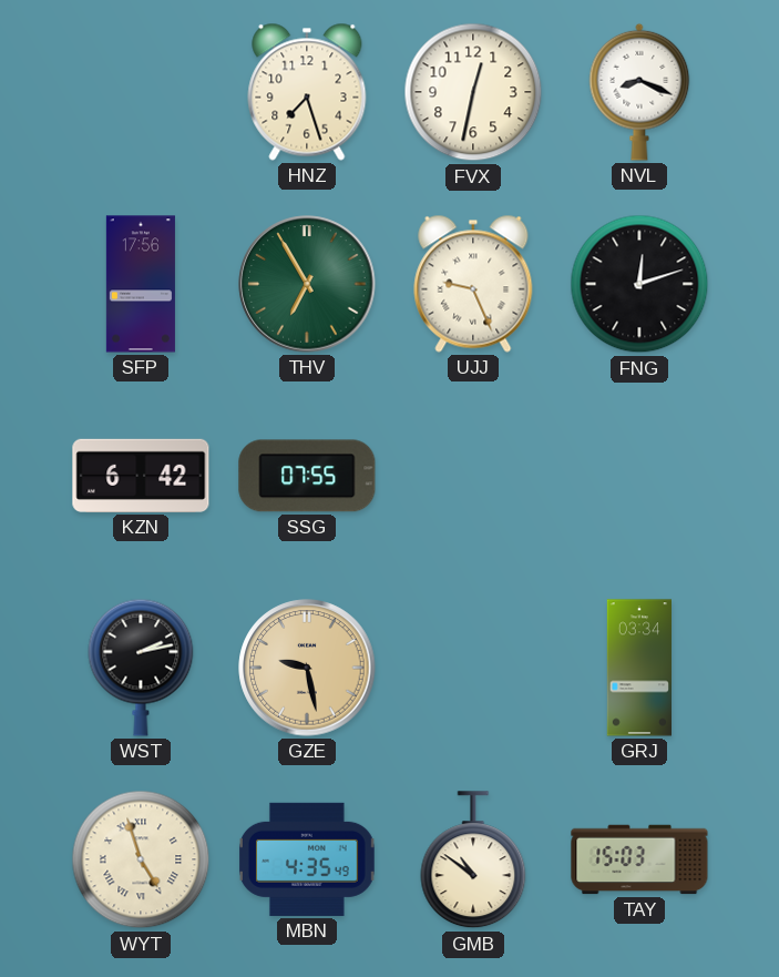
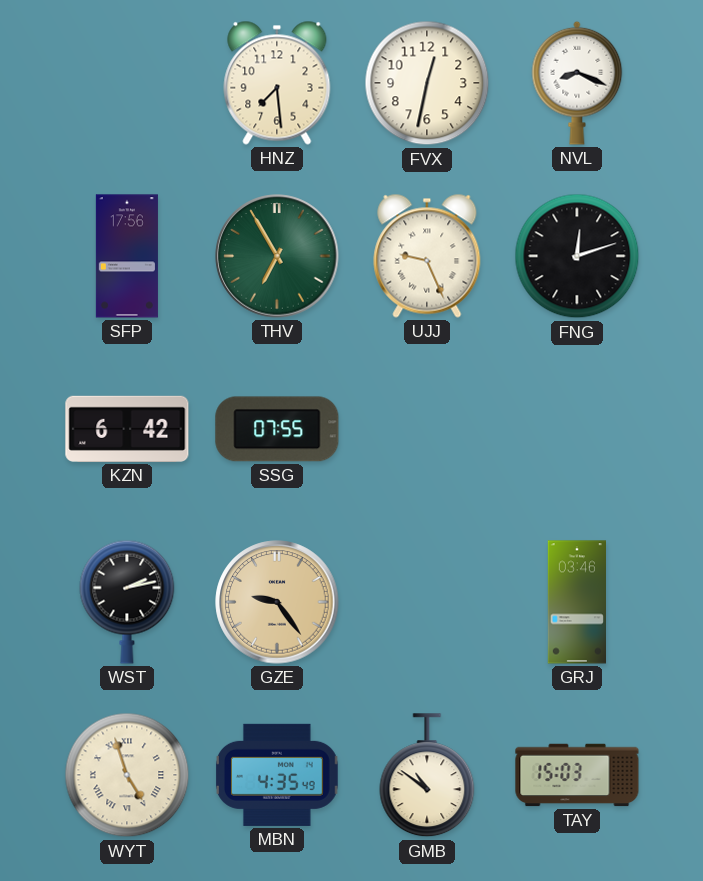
HNZ: 7:27 -> 7:29
GZE: 9:28 -> 9:24
GRJ: 03:34 -> 03:46
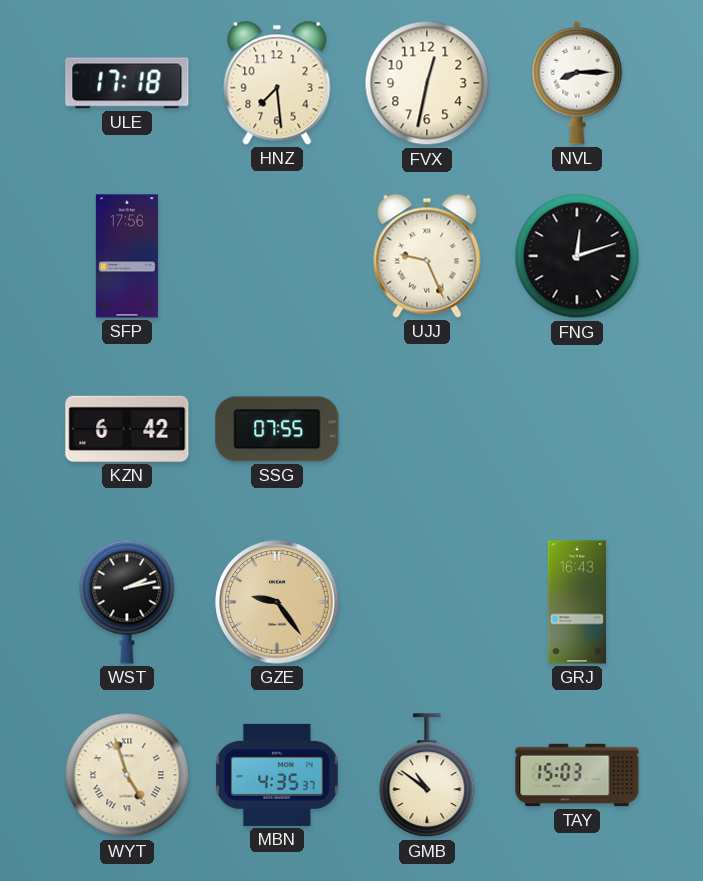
ULE: none -> 17:18
NVL: 8:19 -> 8:15
THV: 6:55 -> none
GRJ: 03:46 -> 16:43
MBN: 4:35:49 -> 4:35:37
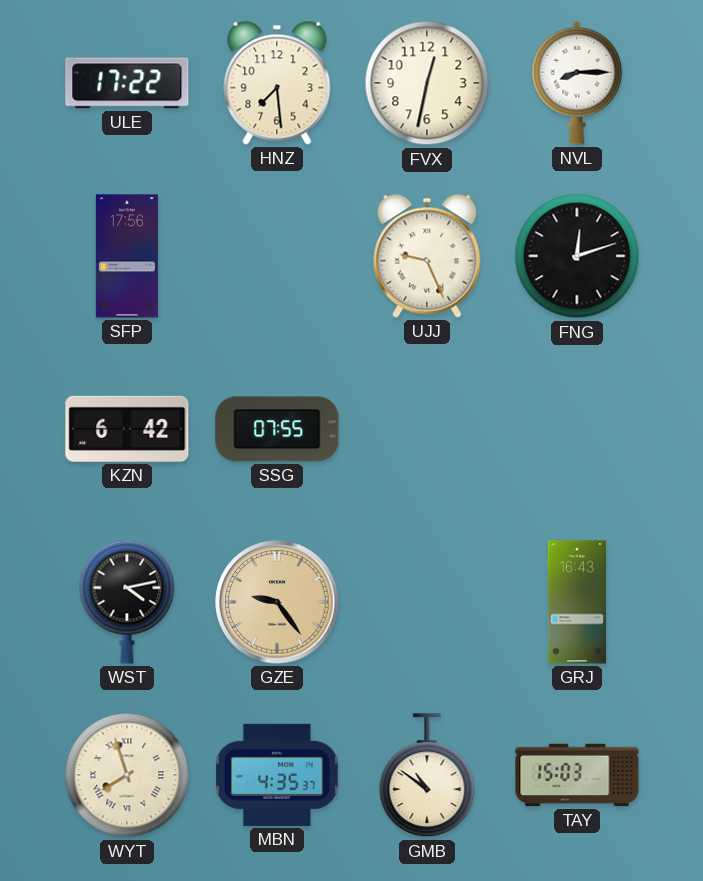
ULE: 17:18 -> 17:22
WST: 2:13 -> 4:13
WYT: 4:57 -> 7:57
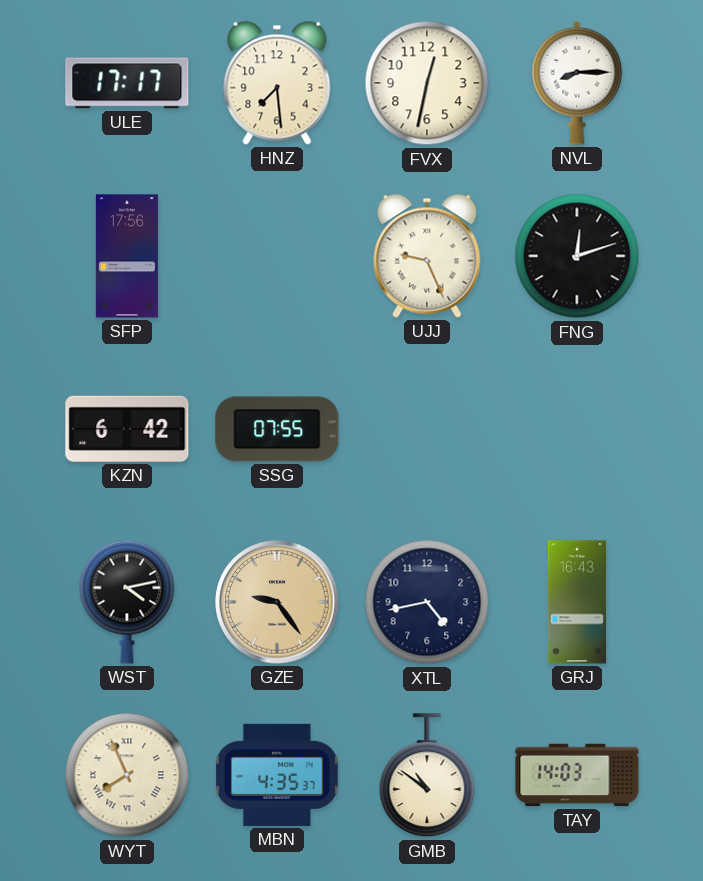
ULE: 17:22 -> 17:17
XTL: none -> 4:43
WYT: 7:57 -> 7:56
TAY: 15:03 -> 14:03
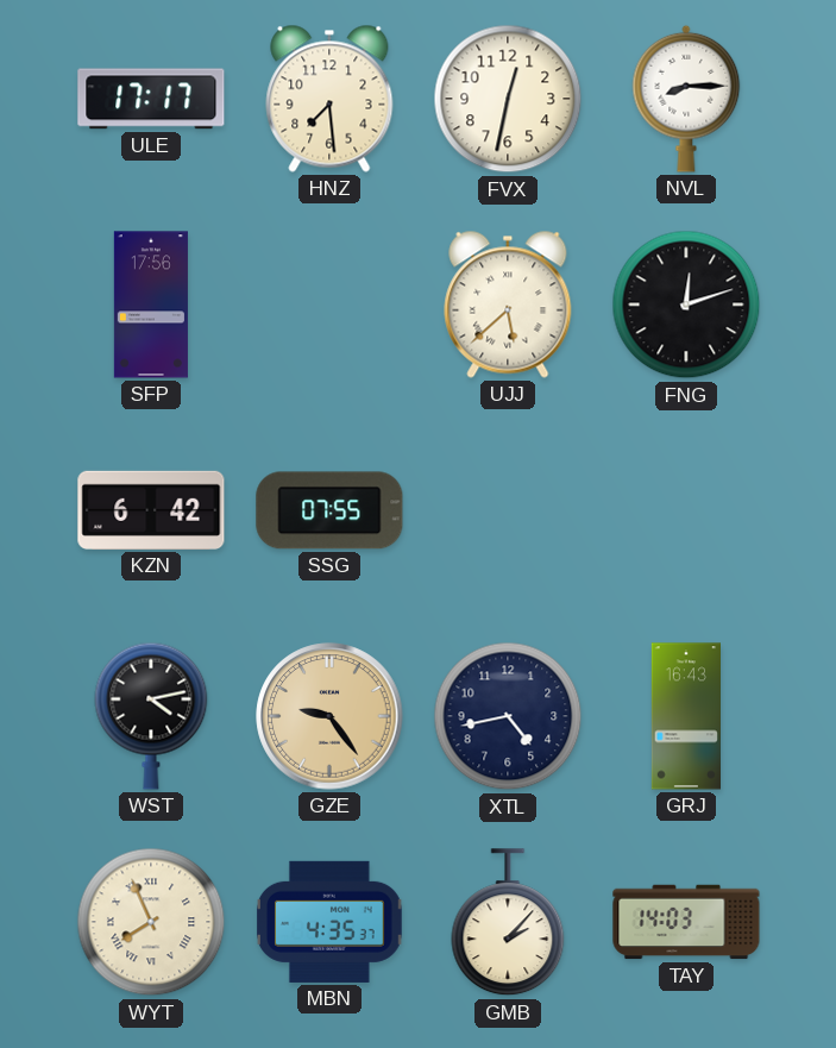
UJJ: 9:26 -> 5:38
GMB: 10:51 -> 2:07
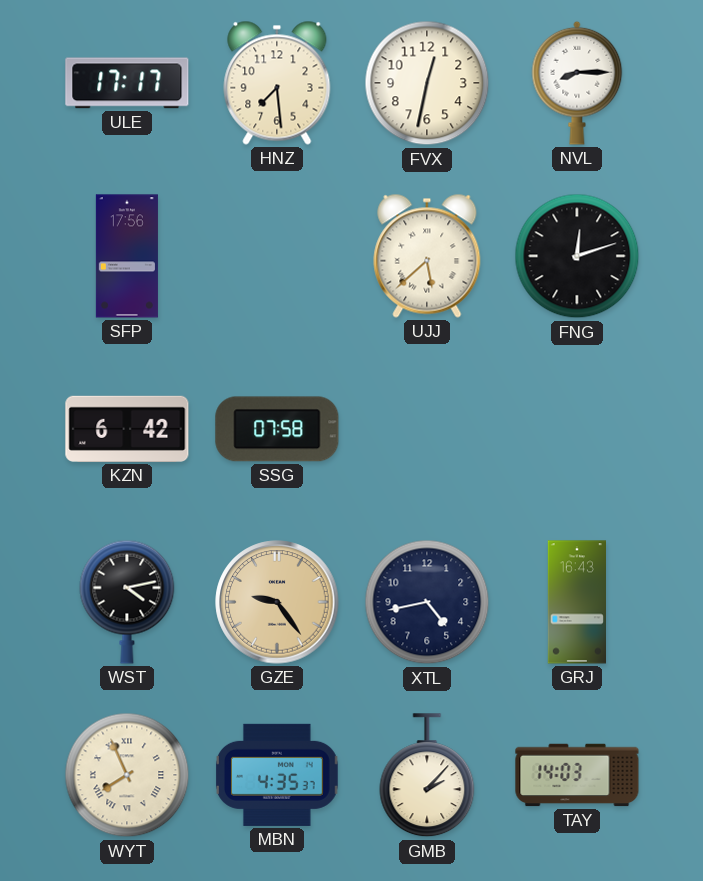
SSG: 07:55 -> 07:58
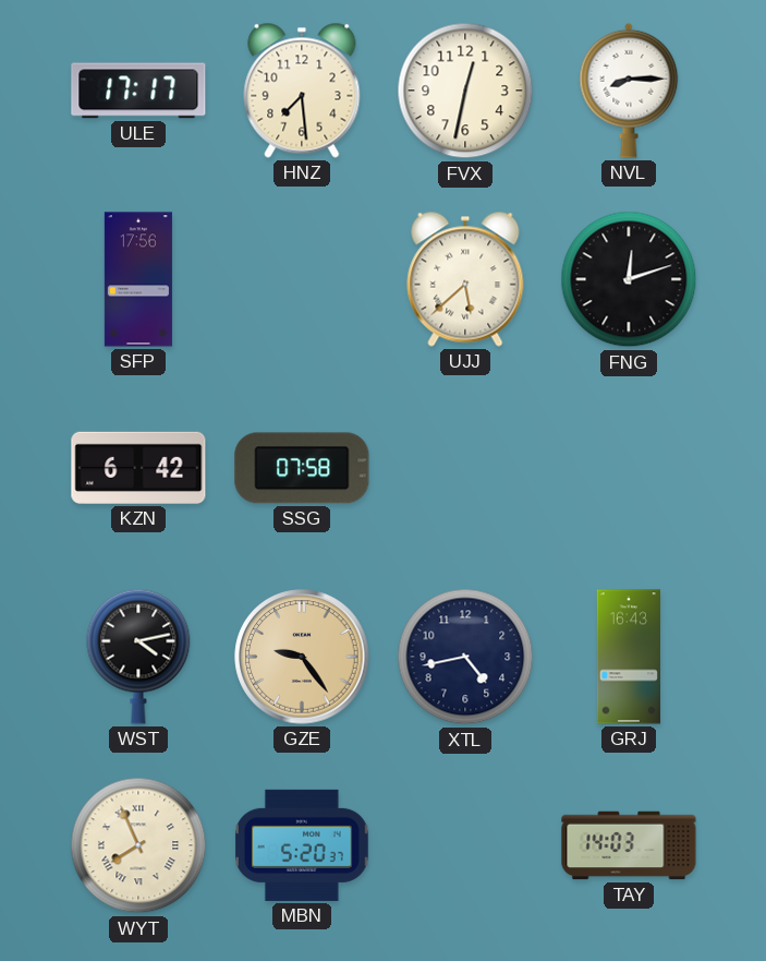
MBN: 4:35 -> 5:20
GMB: 2:07 -> none
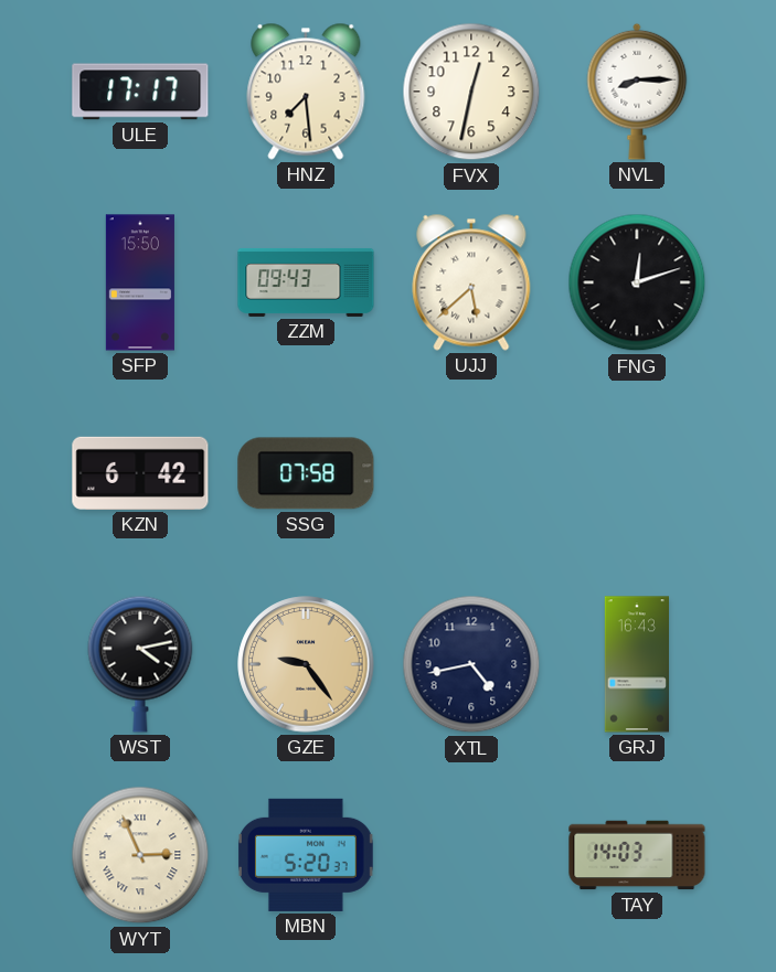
SFP: 17:56 -> 15:50
ZZM: none -> 09:43
WYT: 7:56 -> 2:56
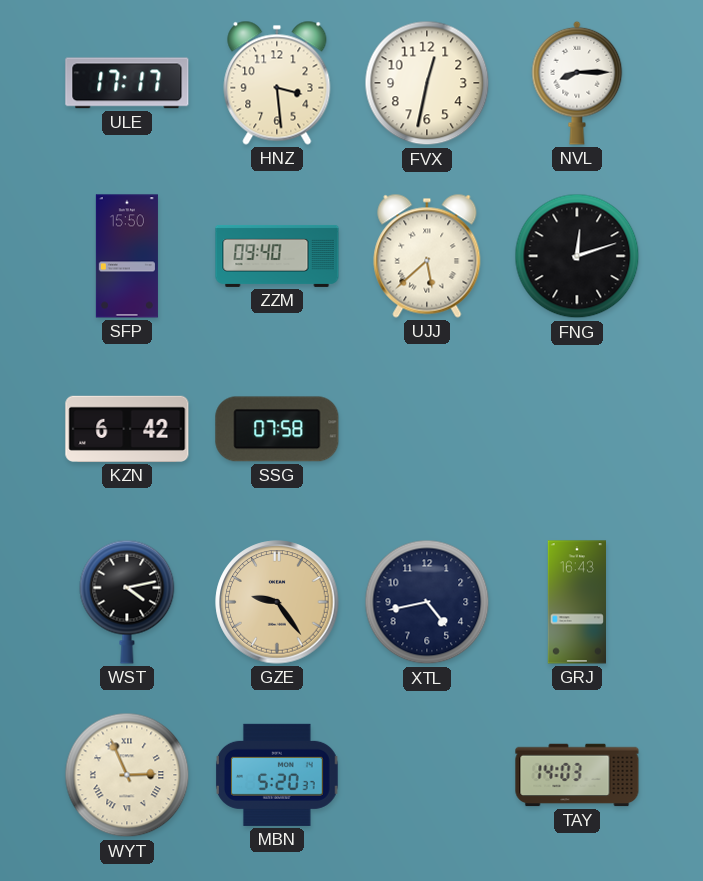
HNZ: 7:29 -> 3:29
ZZM: 09:43 -> 09:40
